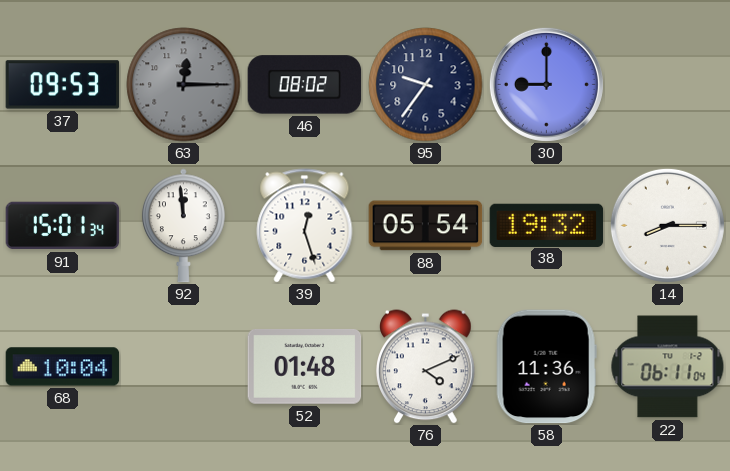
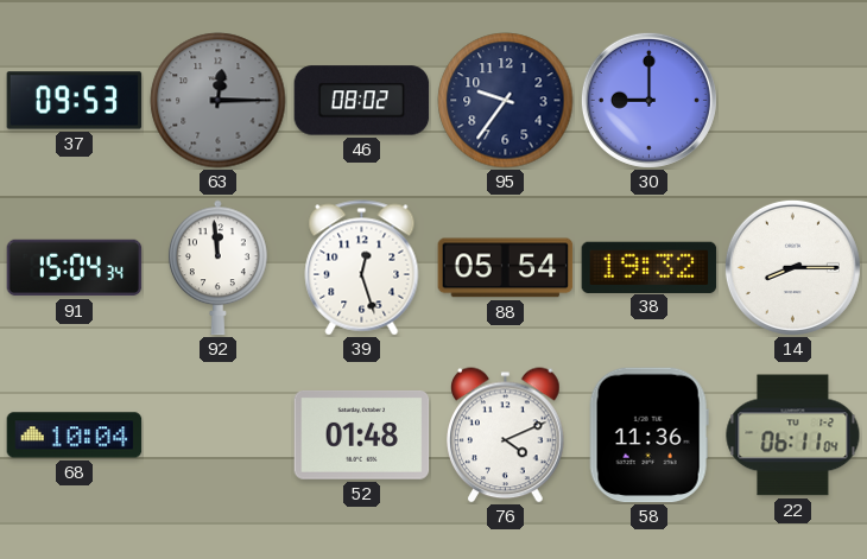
91: 15:01 -> 15:04
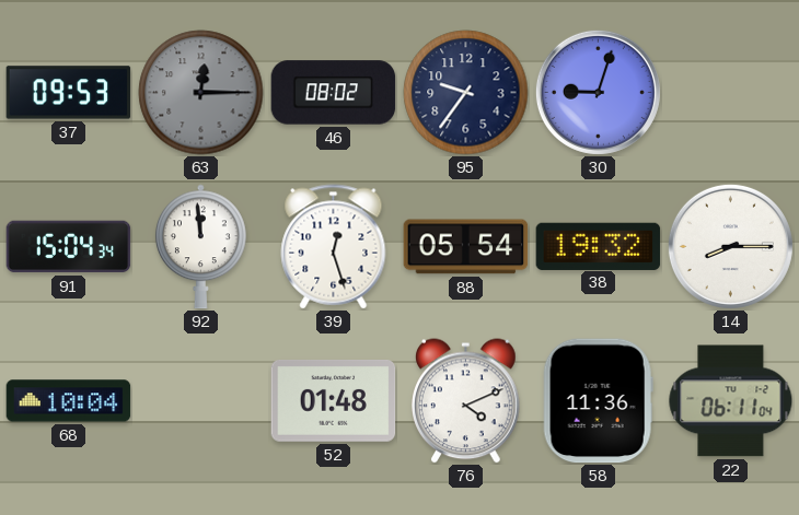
30: 9:00 -> 9:03
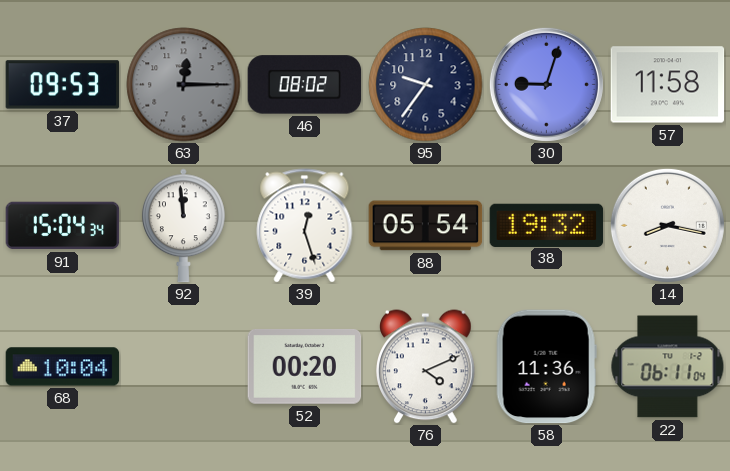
57: none -> 11:58
14: 8:15 -> 8:17
52: 01:48 -> 00:20
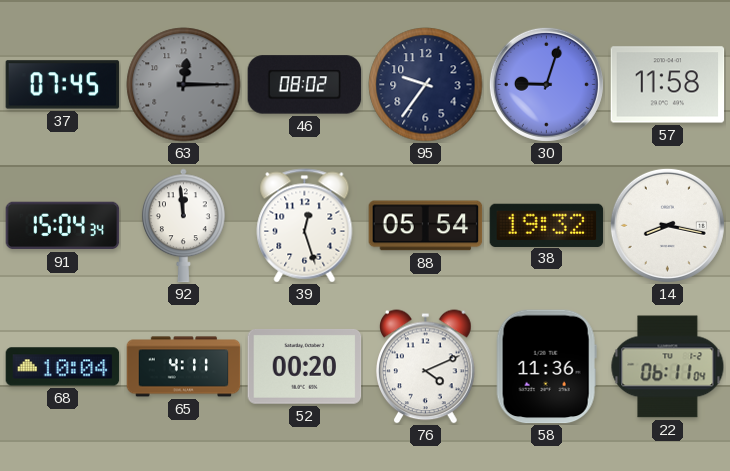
37: 09:53 -> 07:45
65: none -> 4:11
